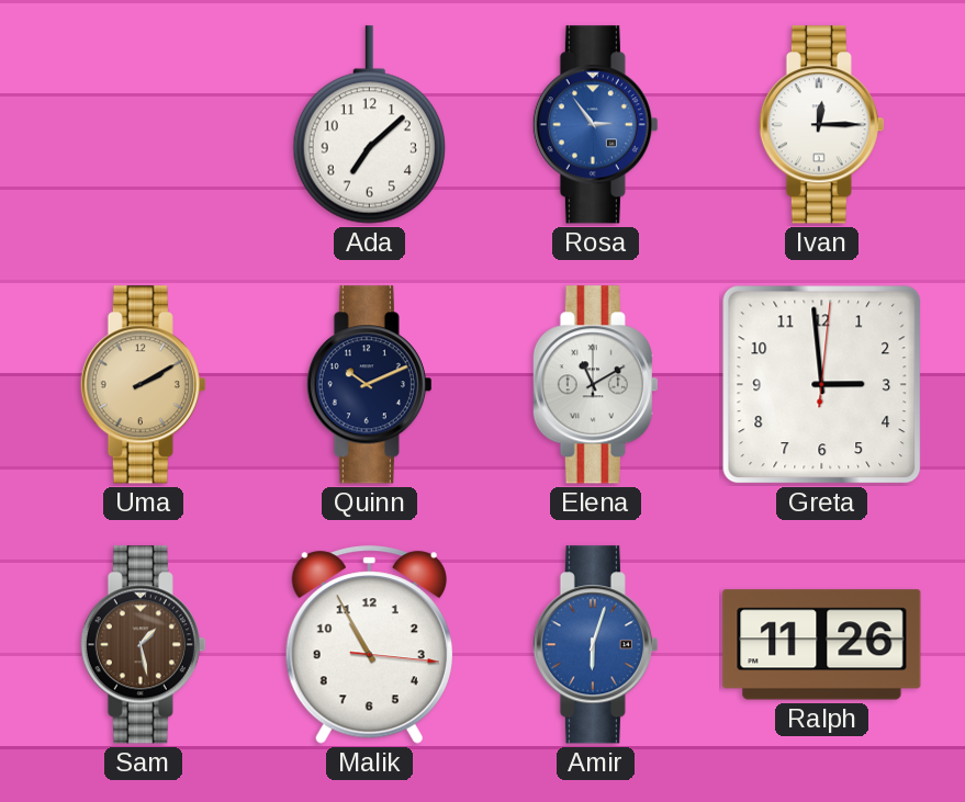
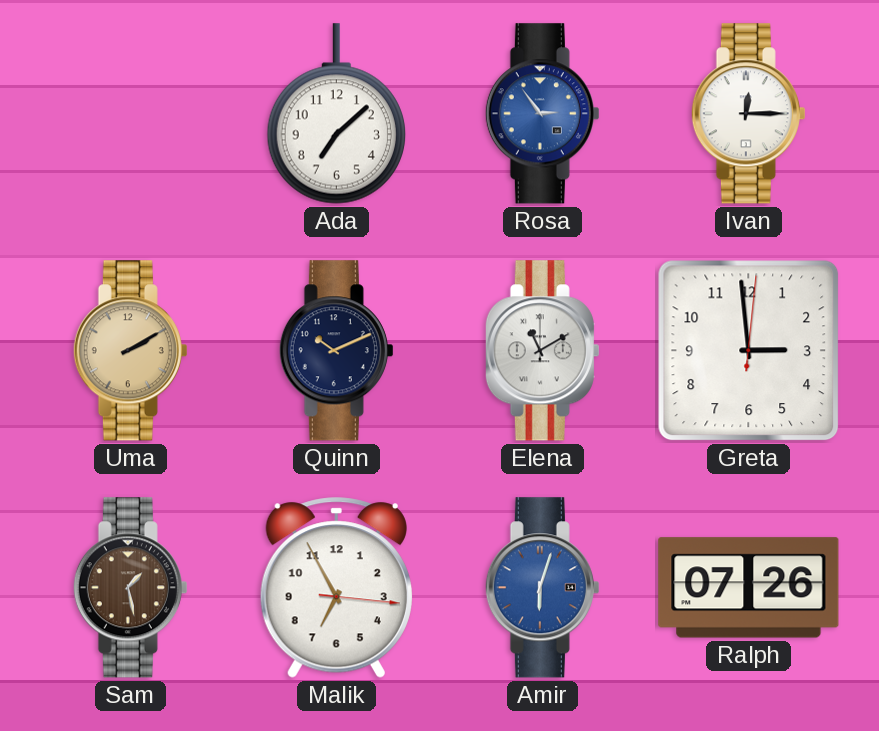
Malik: 10:55 -> 6:55
Ralph: 11:26 -> 07:26
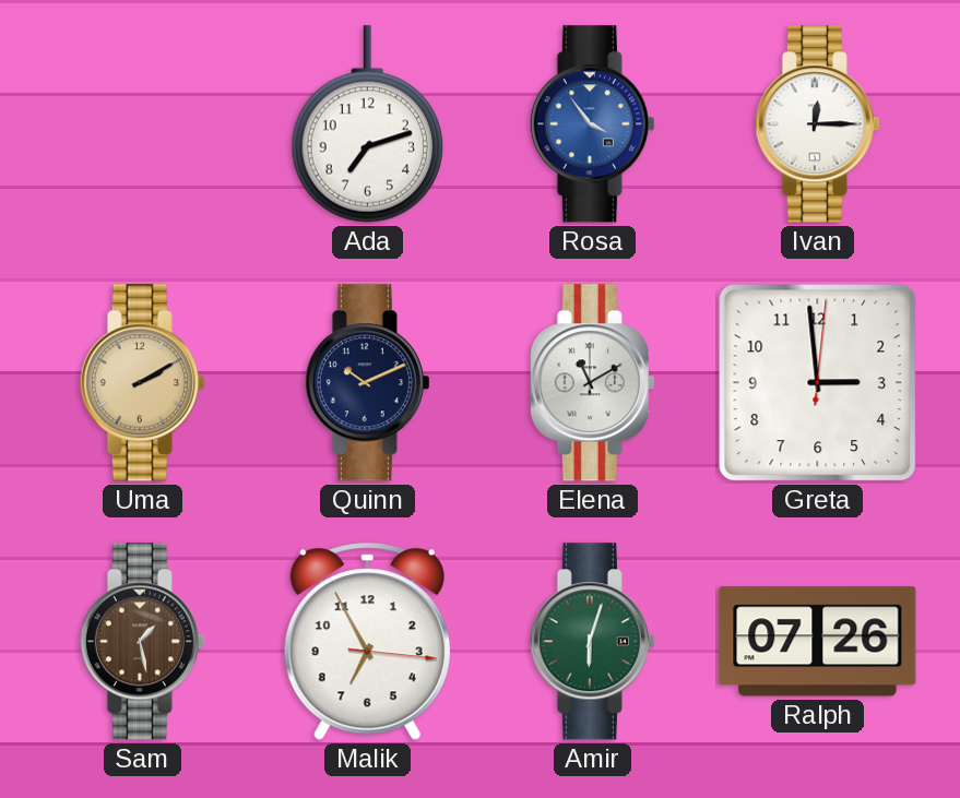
Ada: 7:08 -> 7:12
Rosa: 2:54 -> 3:54
Amir dial: blue -> green
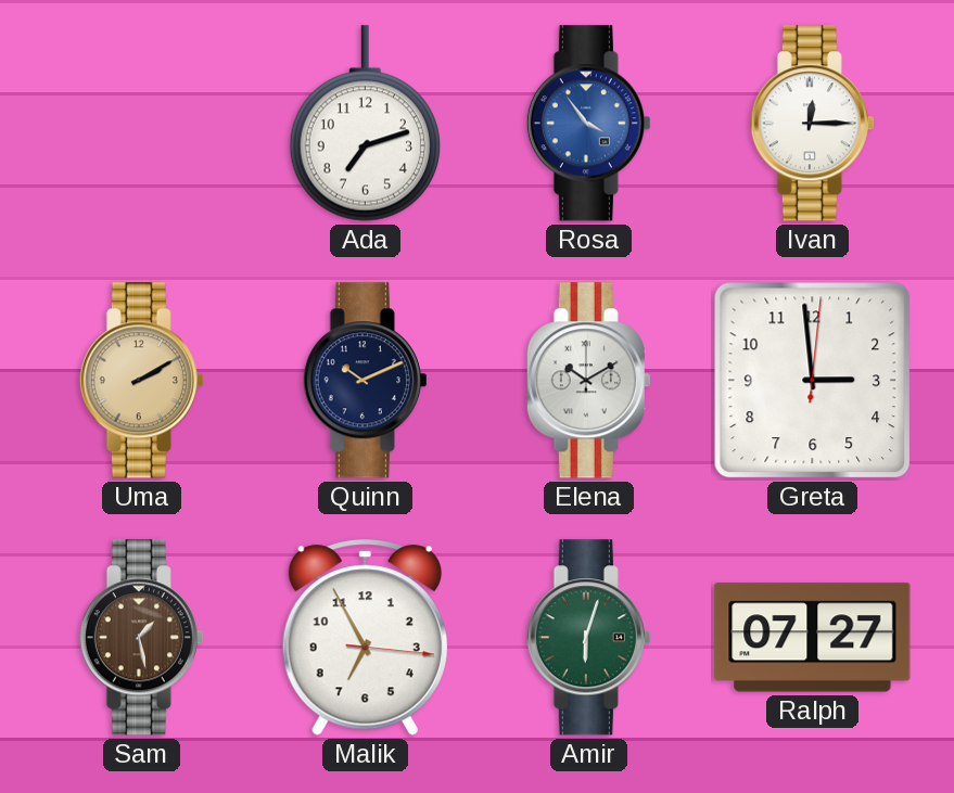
Elena: 11:10 -> 10:10
Ralph: 07:26 -> 07:27
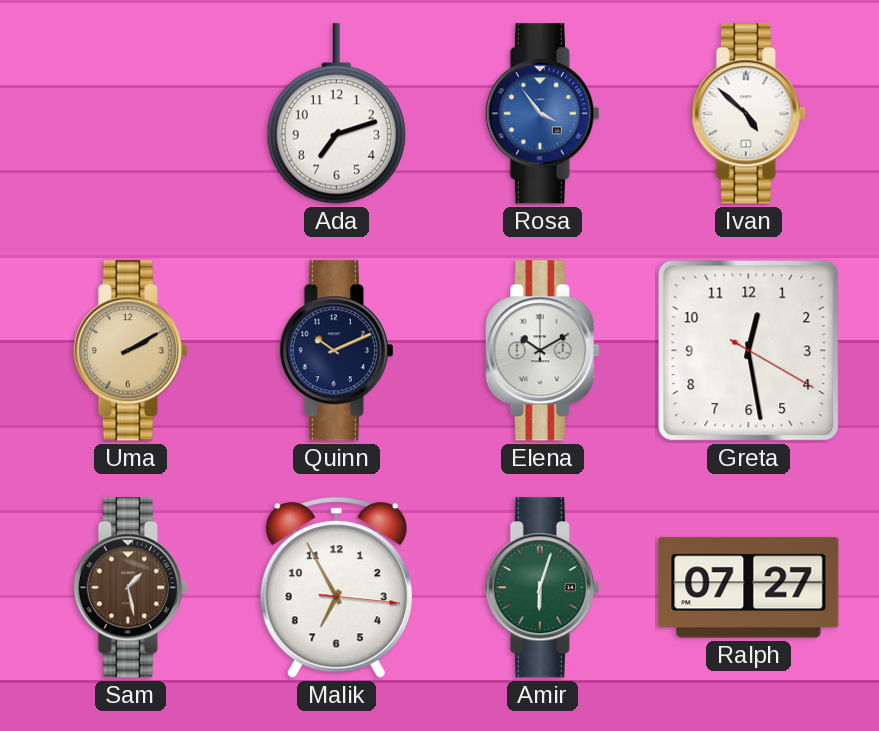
Ivan: 12:15 -> 4:52
Greta: 2:59 -> 12:28
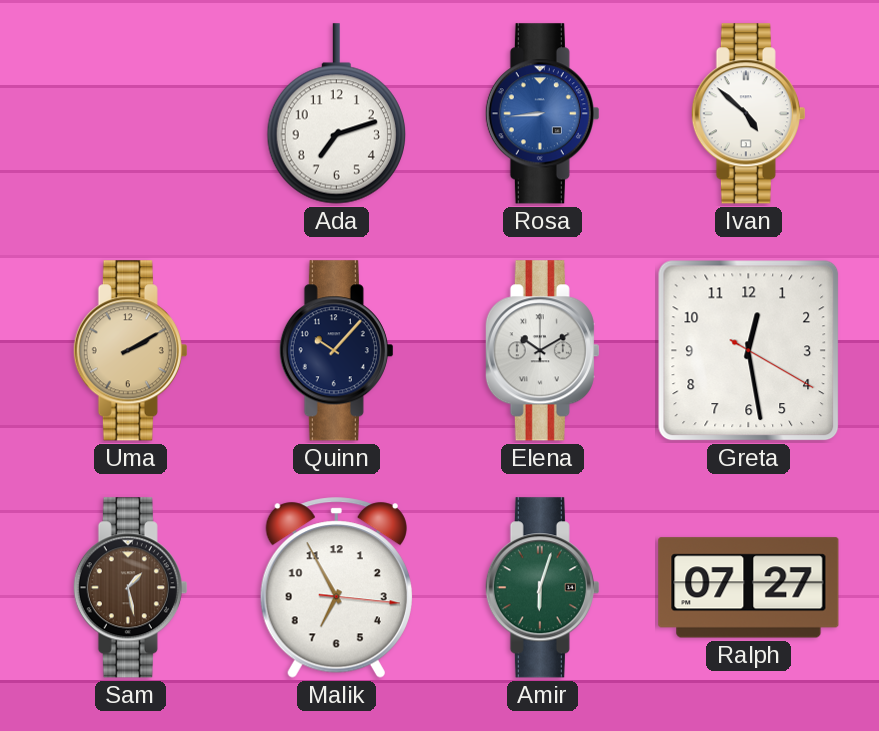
Rosa: 3:54 -> 8:44
Quinn: 10:11 -> 10:07
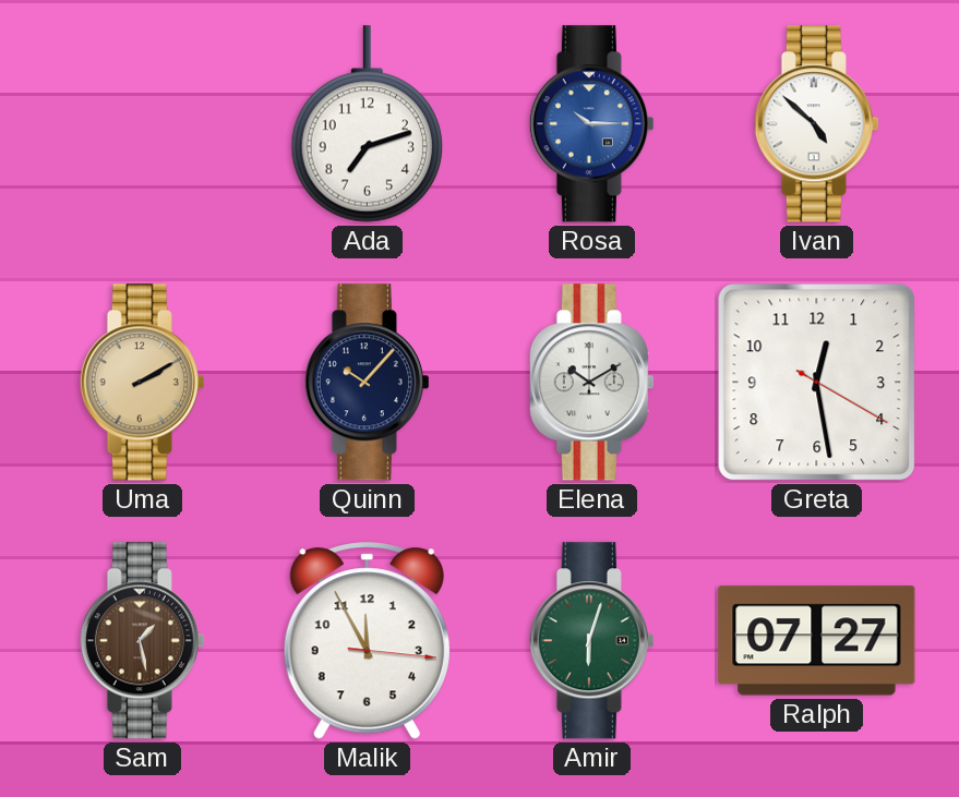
Rosa: 8:44 -> 10:15
Malik: 6:55 -> 11:55
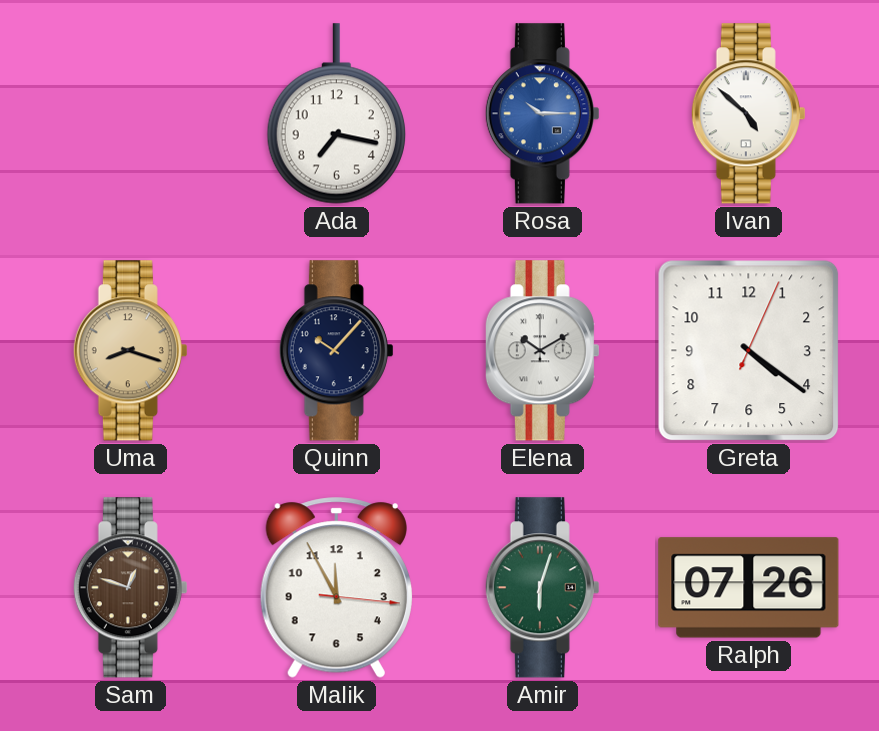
Ada: 7:12 -> 7:17
Uma: 2:10 -> 8:18
Greta: 12:28 -> 4:21
Sam: 1:28 -> 12:48
Ralph: 07:27 -> 07:26
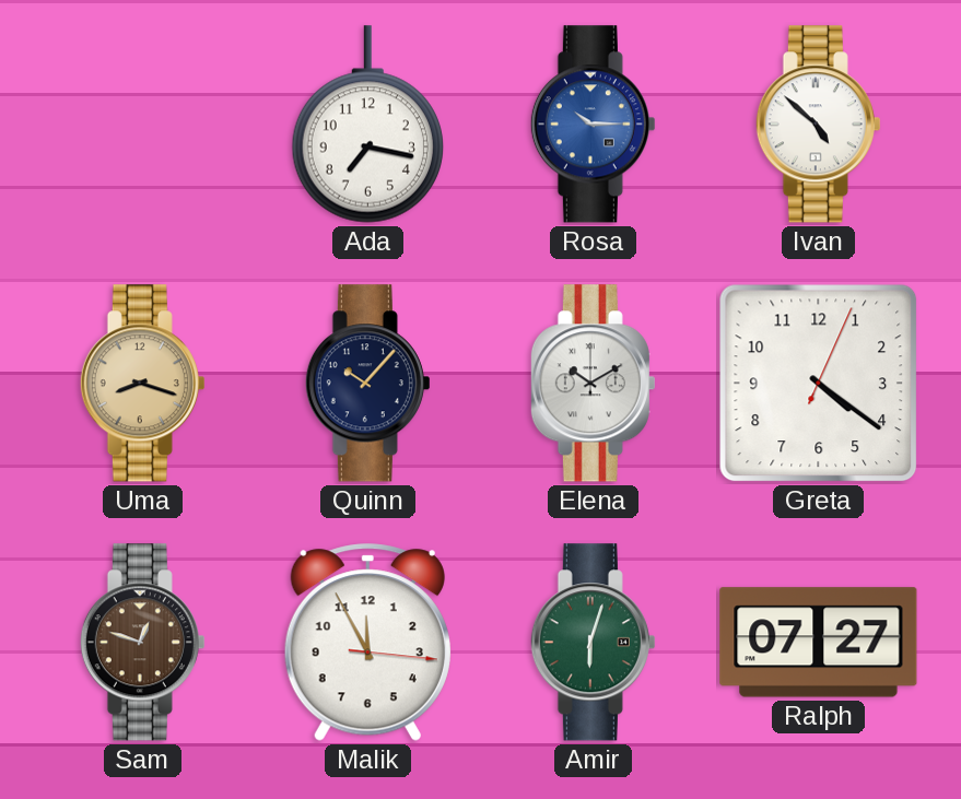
Ralph: 07:26 -> 07:27
